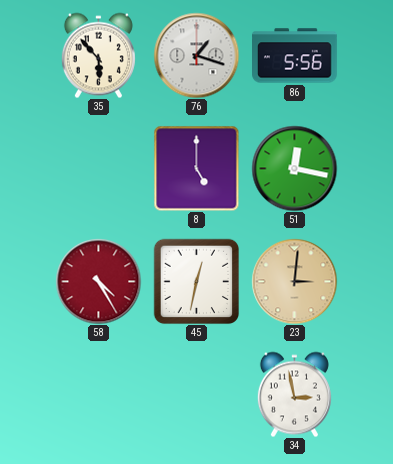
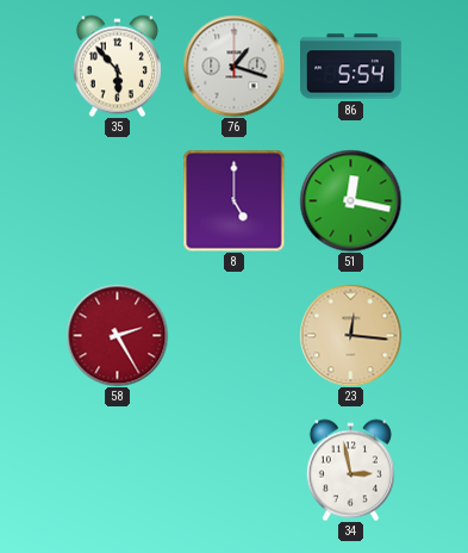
86: 5:56 -> 5:54
58: 4:25 -> 2:25
45: 12:32 -> none
23: 3:01 -> 12:16
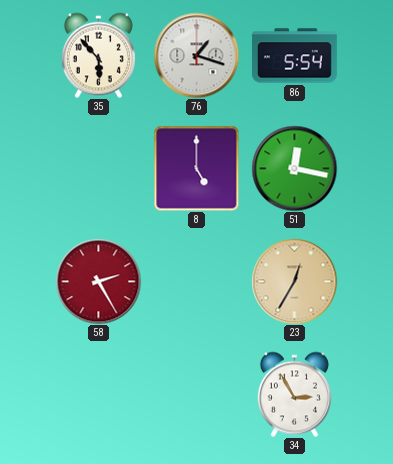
23: 12:16 -> 12:35
34: 2:58 -> 2:55
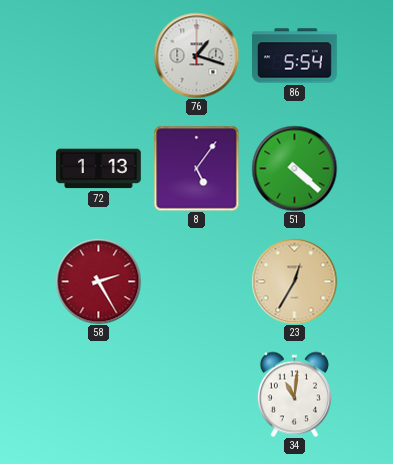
35: 5:53 -> none
72: none -> 1:13
8: 5:00 -> 5:06
51: 12:17 -> 4:22
34: 2:55 -> 11:01
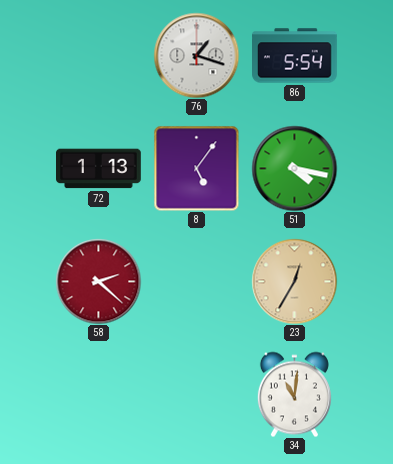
51: 4:22 -> 4:17
58: 2:25 -> 2:22
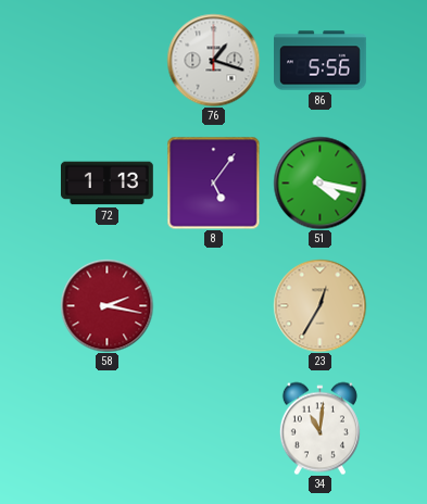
86: 5:54 -> 5:56
58: 2:22 -> 2:17
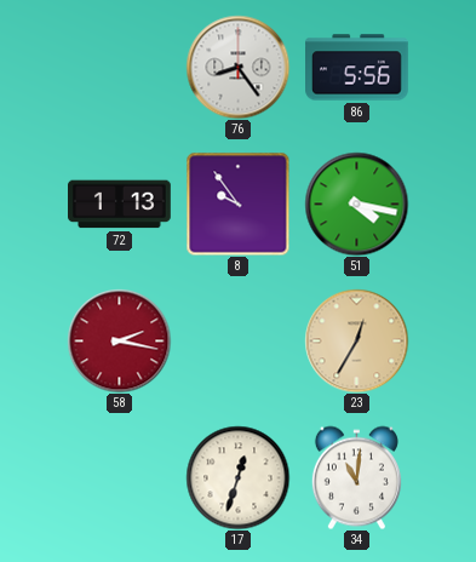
76: 1:18 -> 8:24
8: 5:06 -> 9:54
17: none -> 12:33
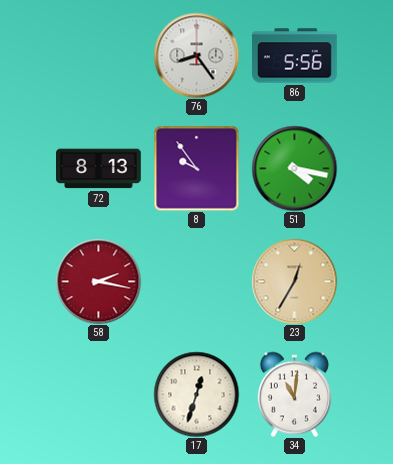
72: 1:13 -> 8:13
